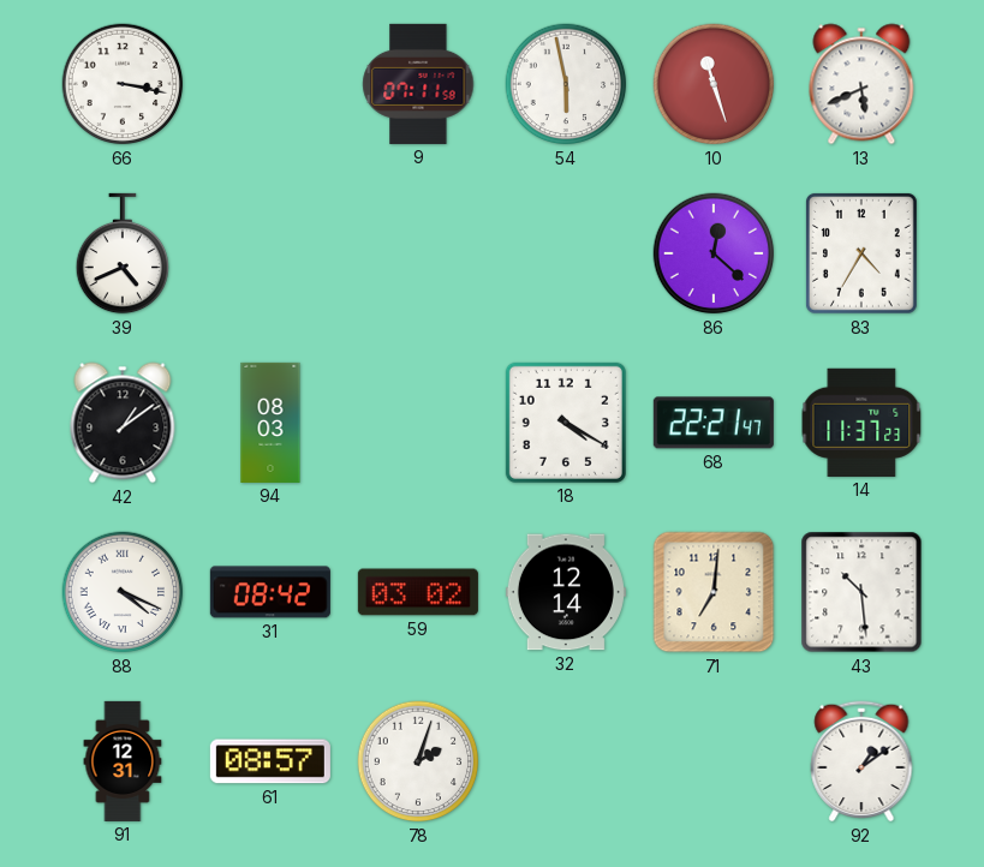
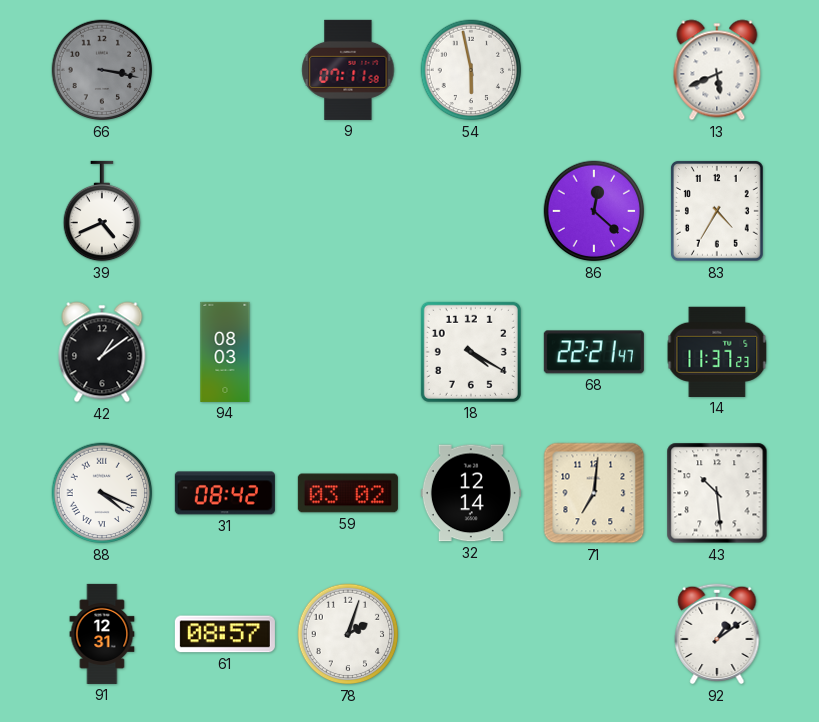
66 dial: white -> grey
10: 11:27 -> none
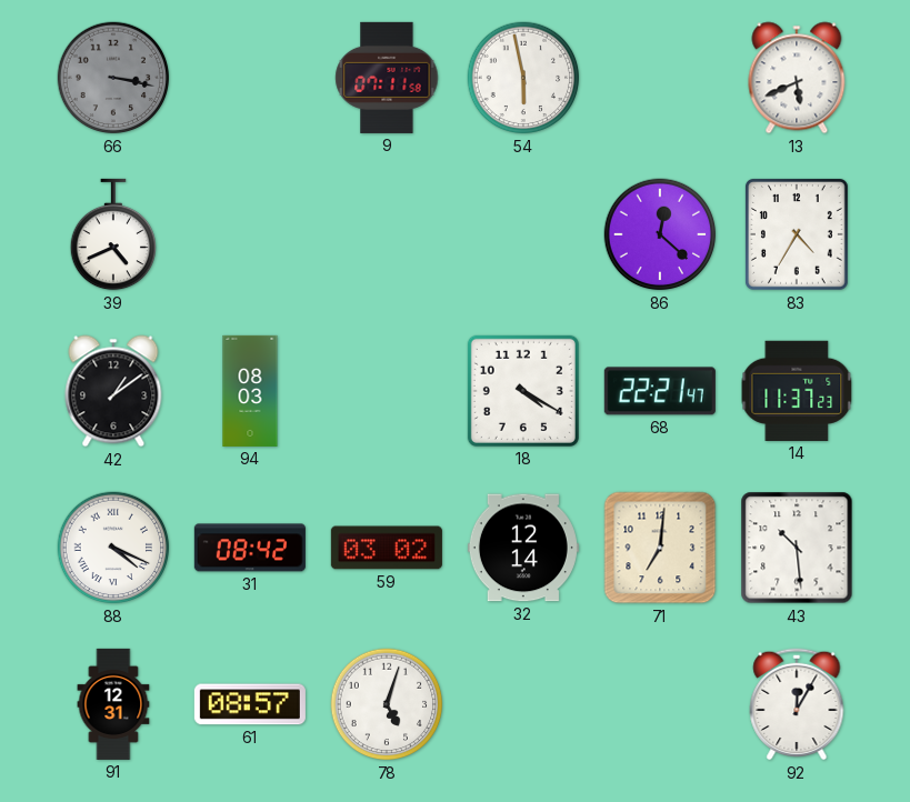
78: 2:03 -> 5:03
92: 1:09 -> 12:05
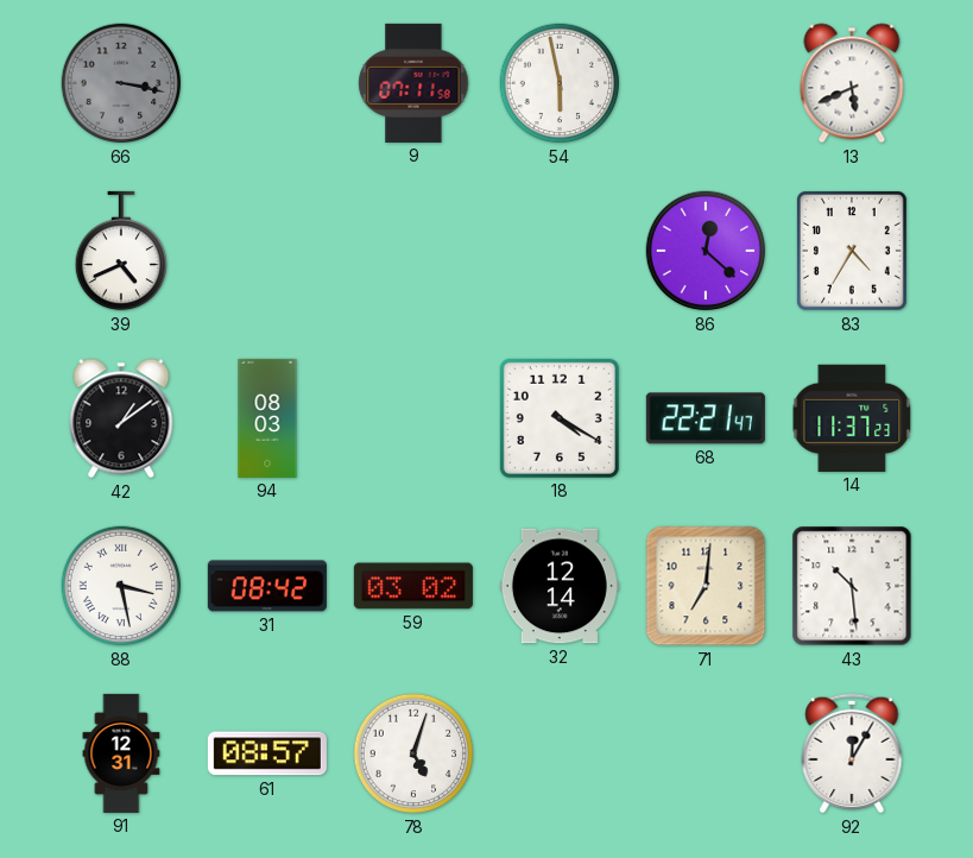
88: 4:19 -> 3:28
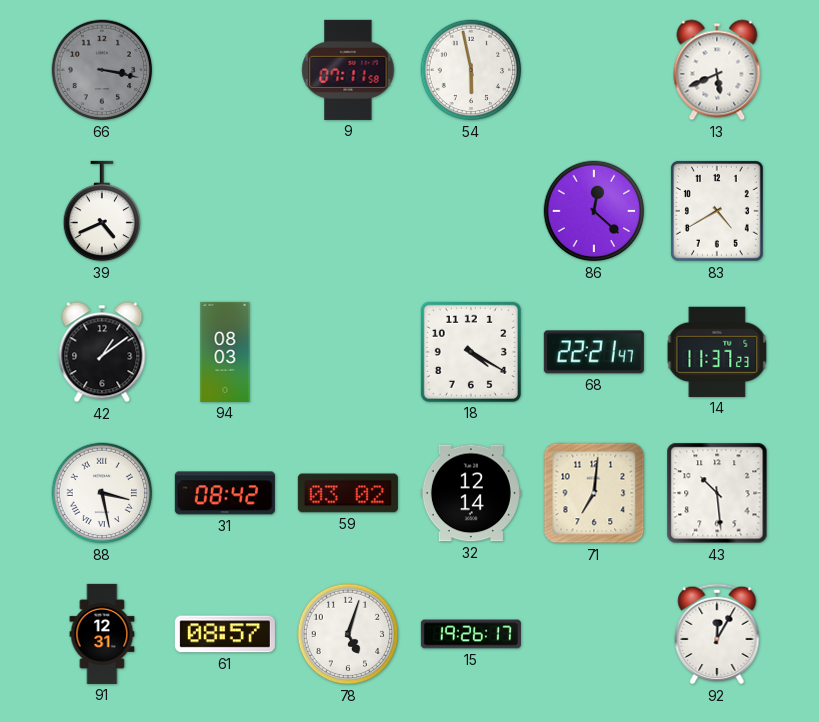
83: 4:35 -> 4:40
15: none -> 19:26
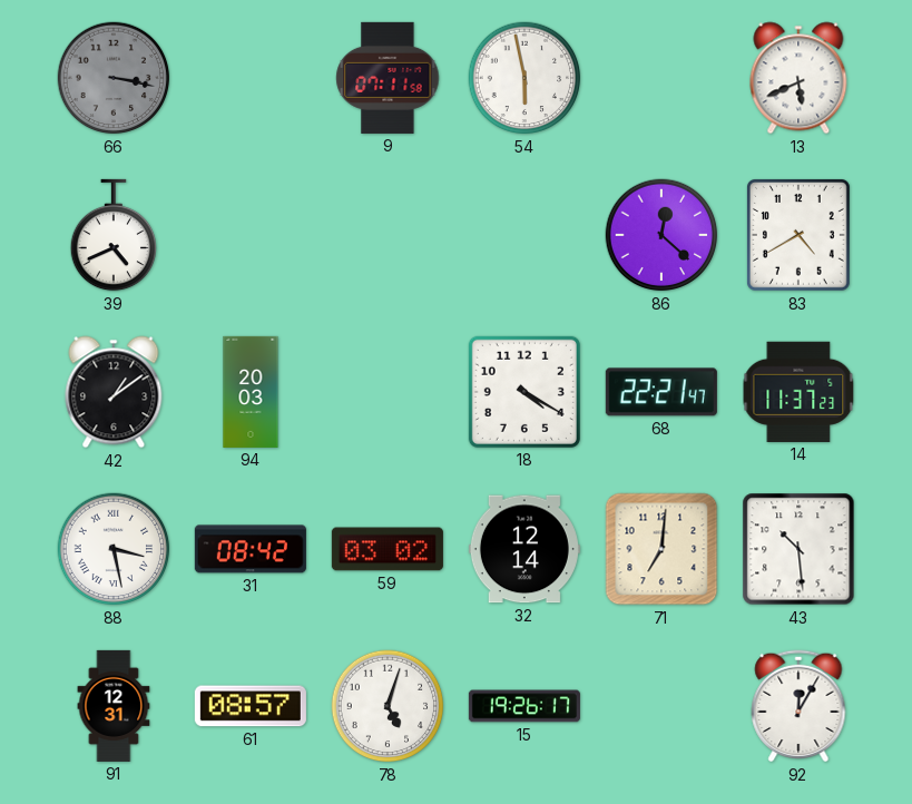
94: 08:03 -> 20:03
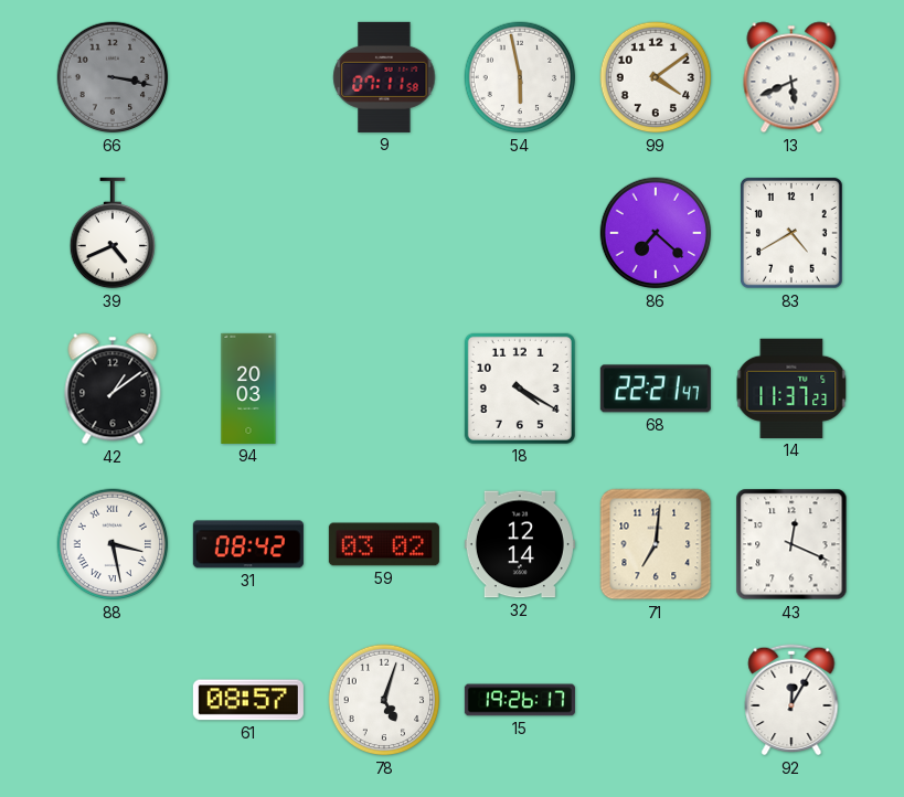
99: none -> 4:09
86: 12:22 -> 7:22
43: 10:29 -> 12:19
91: 12:31 -> none
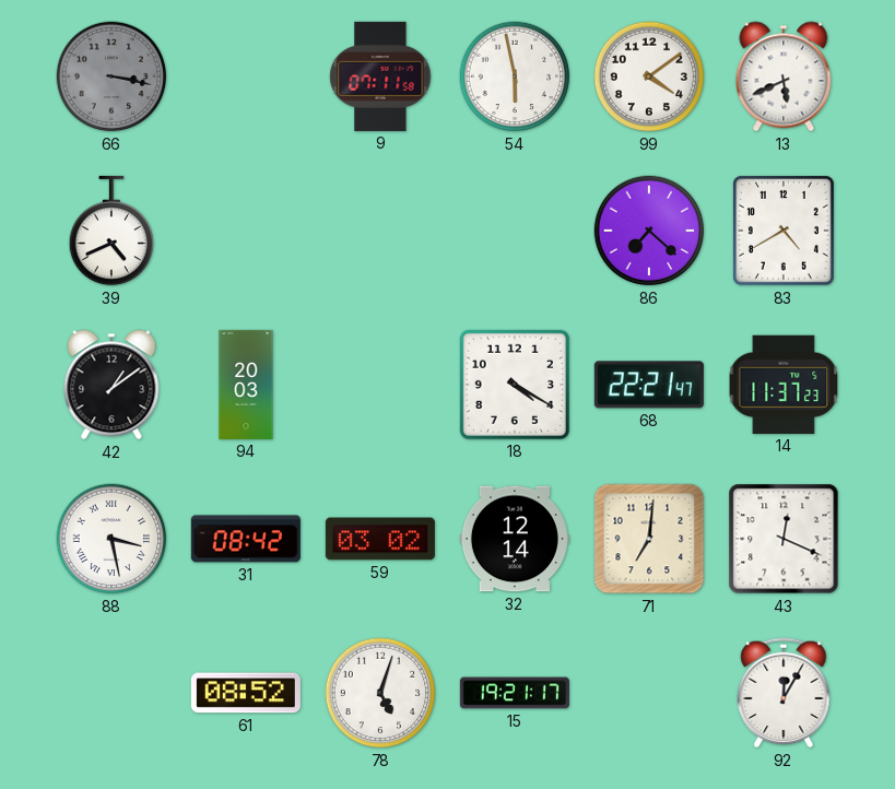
61: 08:57 -> 08:52
15: 19:26 -> 19:21
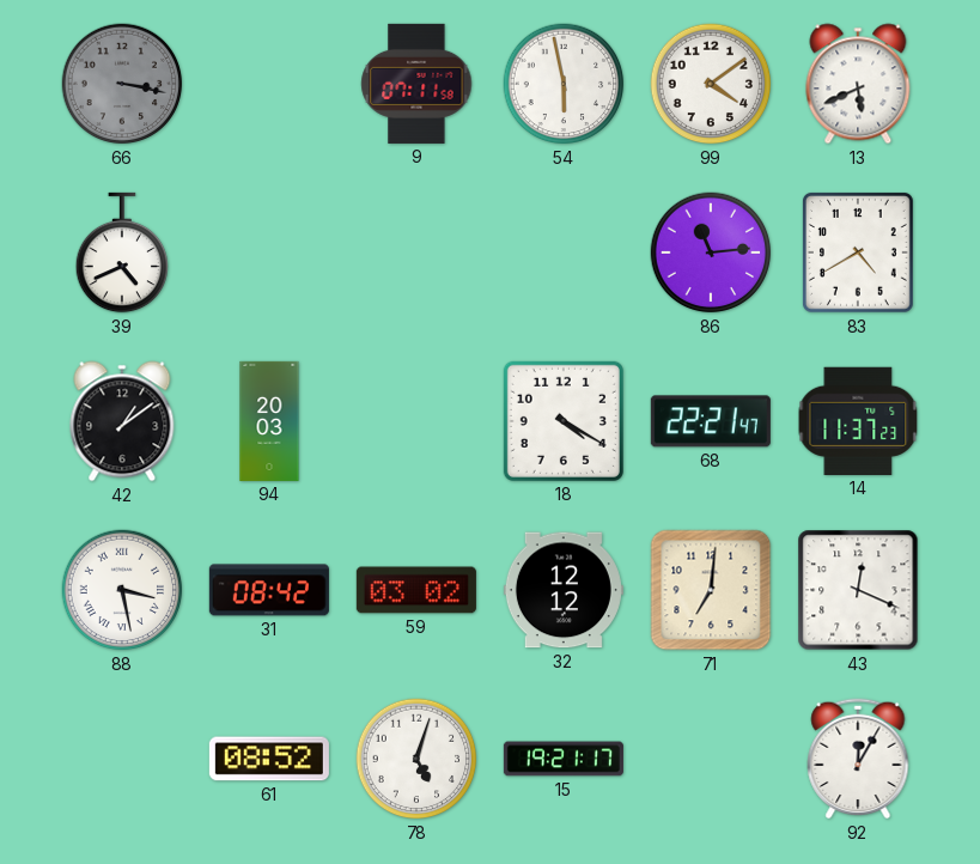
86: 7:22 -> 11:14
32: 12:14 -> 12:12
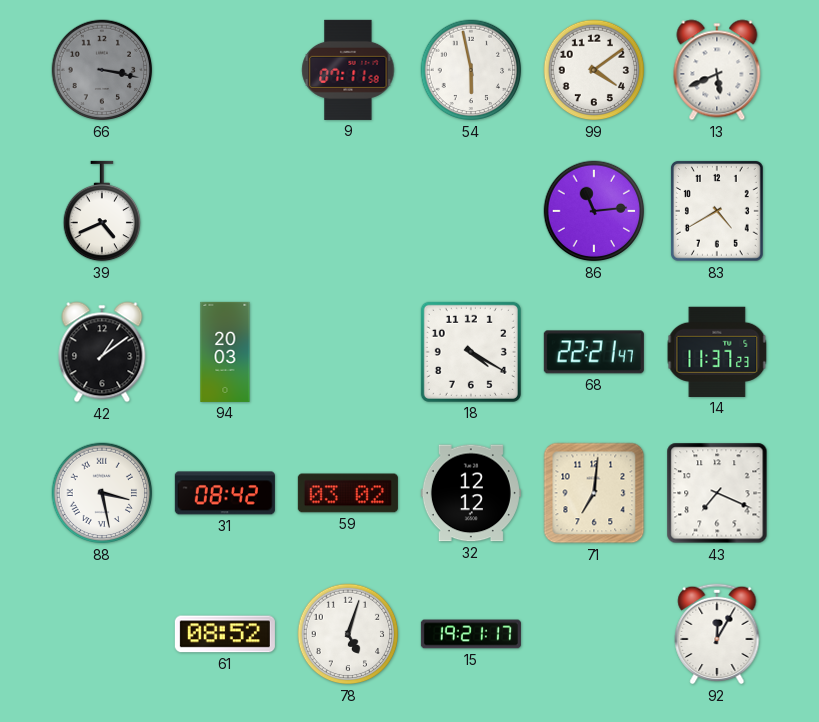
43: 12:19 -> 7:19
